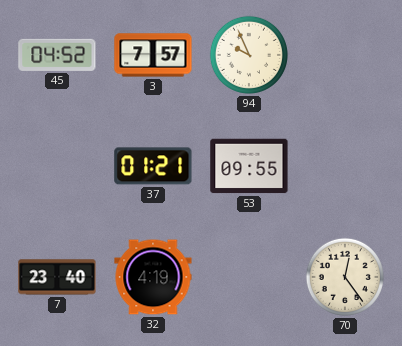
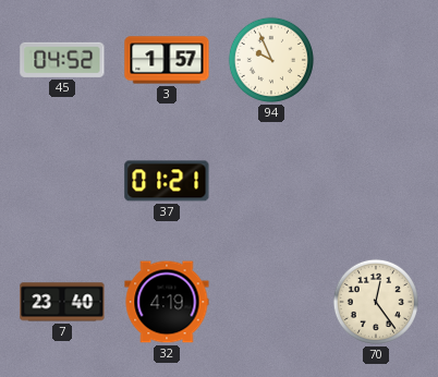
3: 7:57 -> 1:57
53: 09:55 -> none
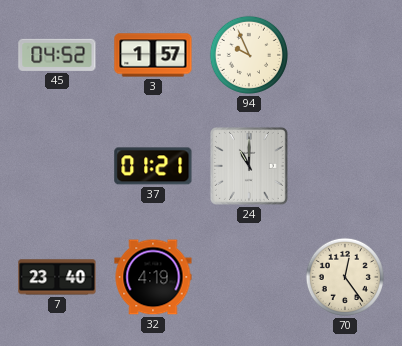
24: none -> 11:00
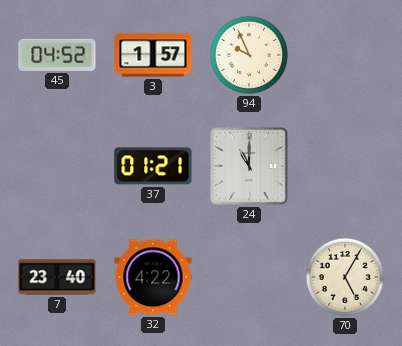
32: 4:19 -> 4:22
70: 12:24 -> 5:05
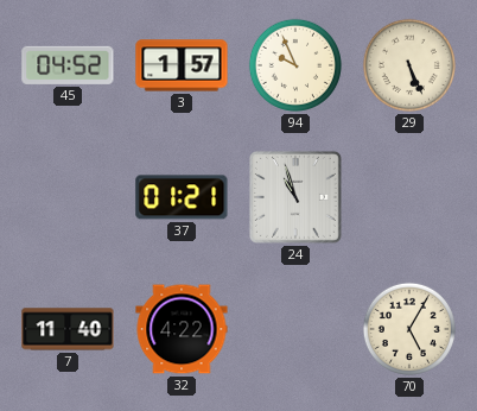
29: none -> 5:26
24: 11:00 -> 10:57
7: 23:40 -> 11:40
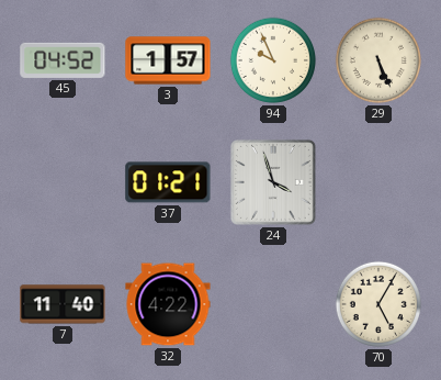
24: 10:57 -> 3:57
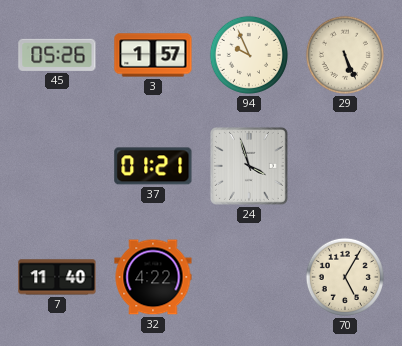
45: 04:52 -> 05:26
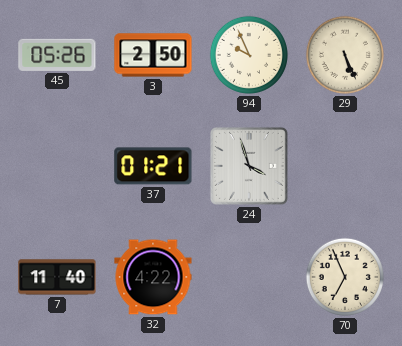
3: 1:57 -> 2:50
70: 5:05 -> 6:56
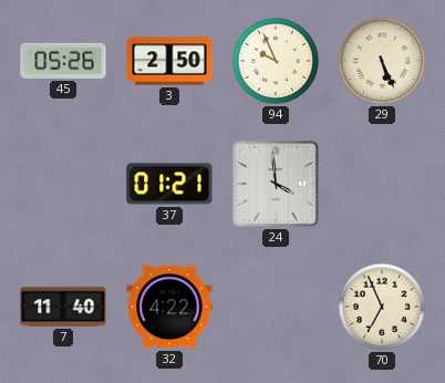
24: 3:57 -> 3:59
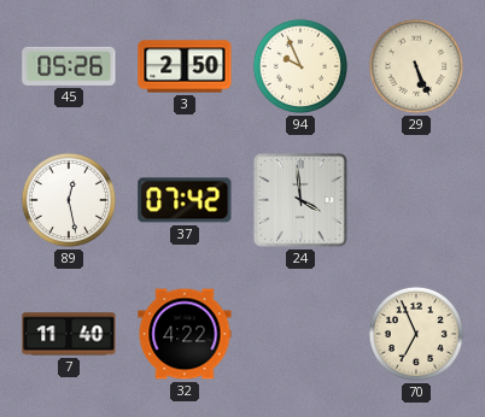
89: none -> 12:28
37: 01:21 -> 07:42
